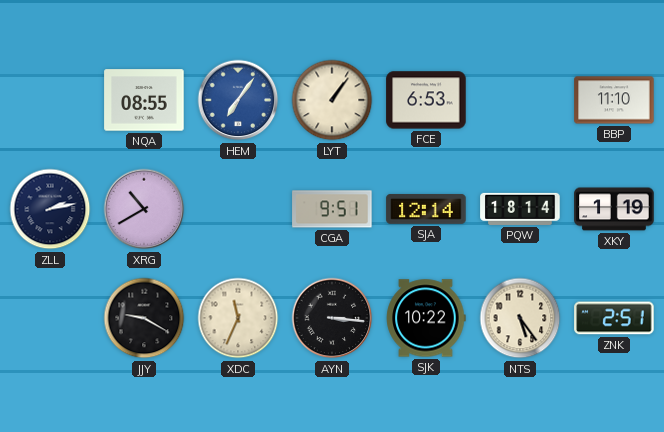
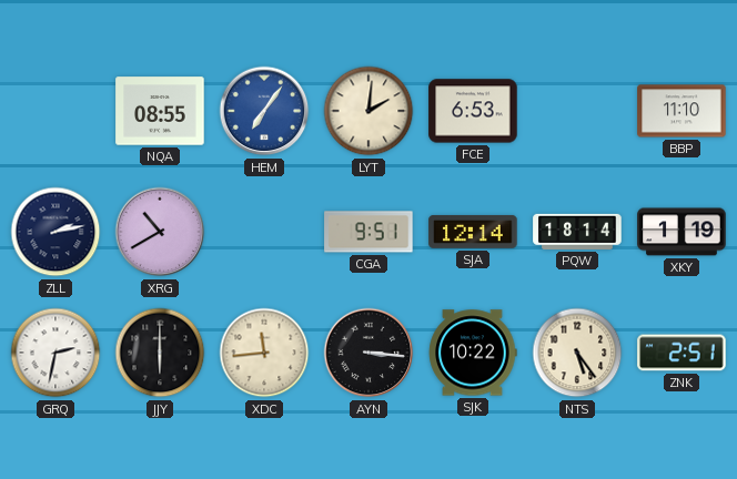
LYT: 1:06 -> 2:01
GRQ: none -> 2:32
JJY: 9:20 -> 6:00
XDC: 11:34 -> 11:44
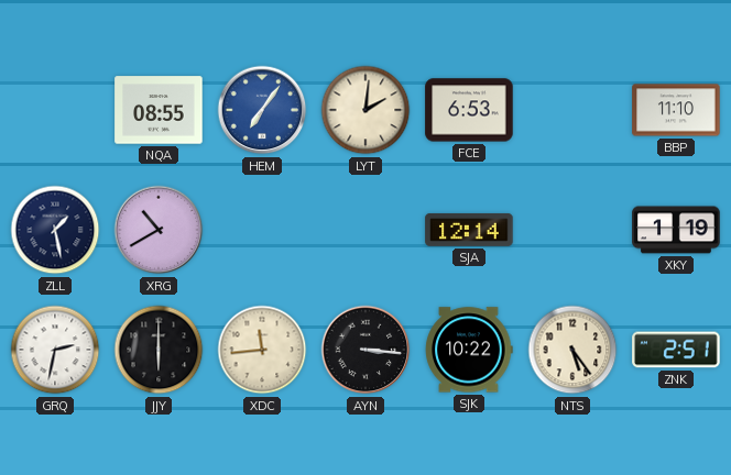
ZLL: 2:13 -> 1:28
CGA: 9:51 -> none
PQW: 18:14 -> none
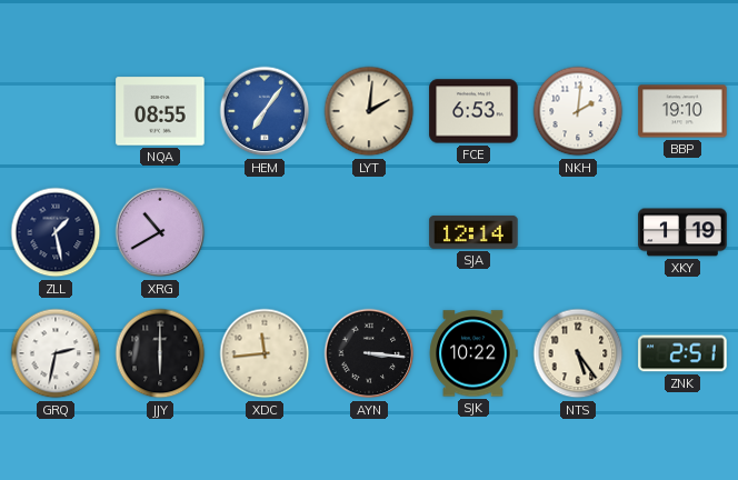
NKH: none -> 2:01
BBP: 11:10 -> 19:10
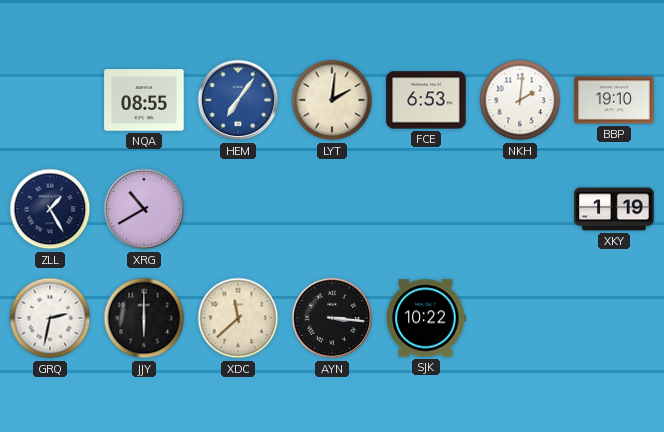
ZLL: 1:28 -> 1:25
SJA: 12:14 -> none
XDC: 11:44 -> 11:38
NTS: 5:24 -> none
ZNK: 2:51 -> none
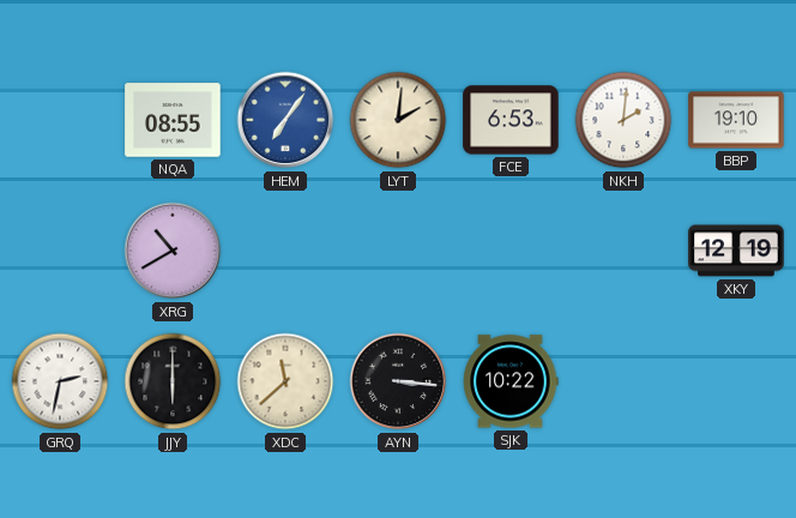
ZLL: 1:25 -> none
XKY: 1:19 -> 12:19
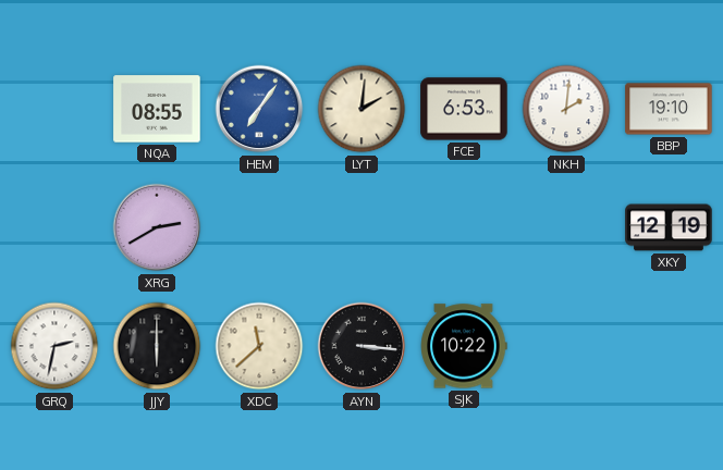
XRG: 10:40 -> 2:40
